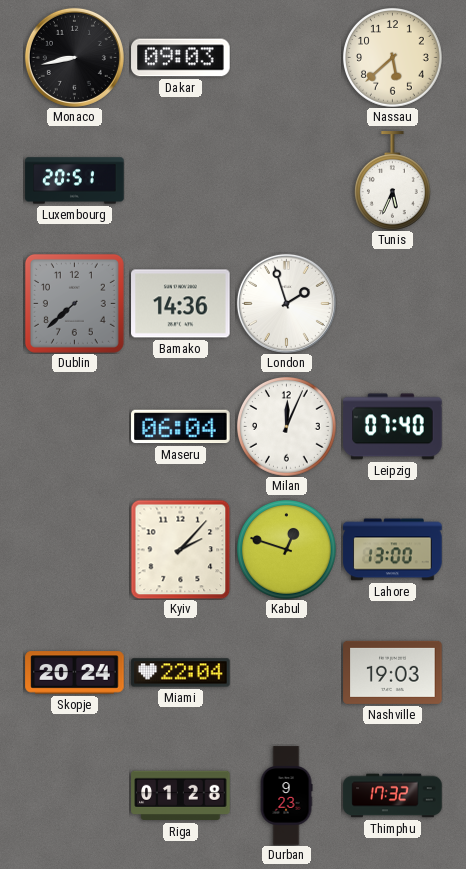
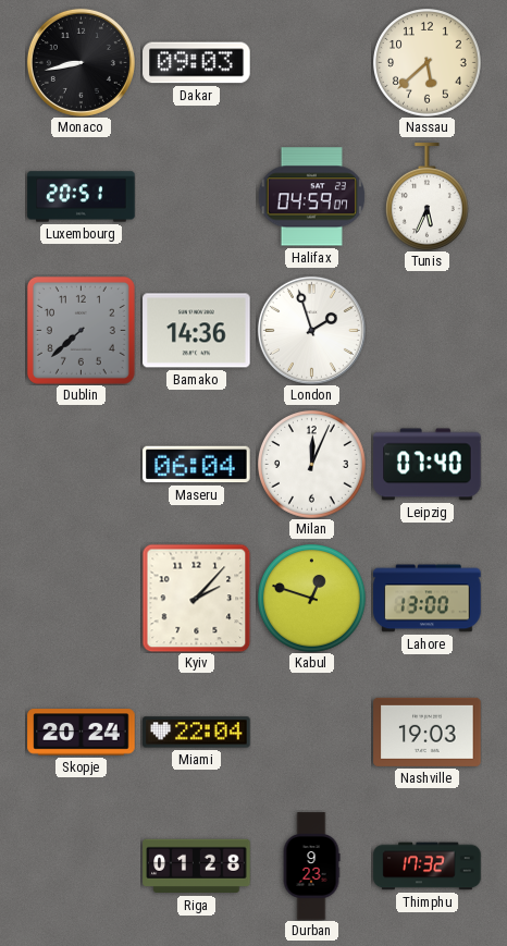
Halifax: none -> 04:59
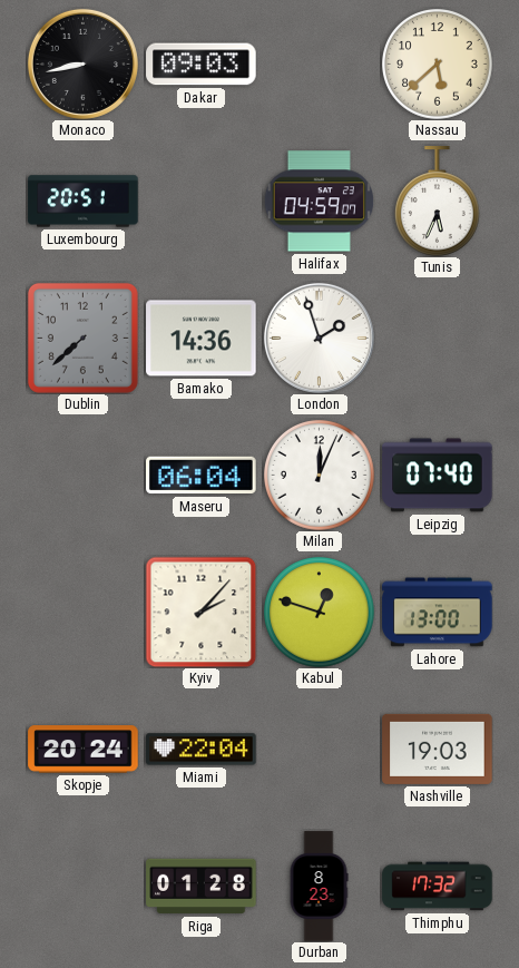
Durban: 9:23 -> 8:23
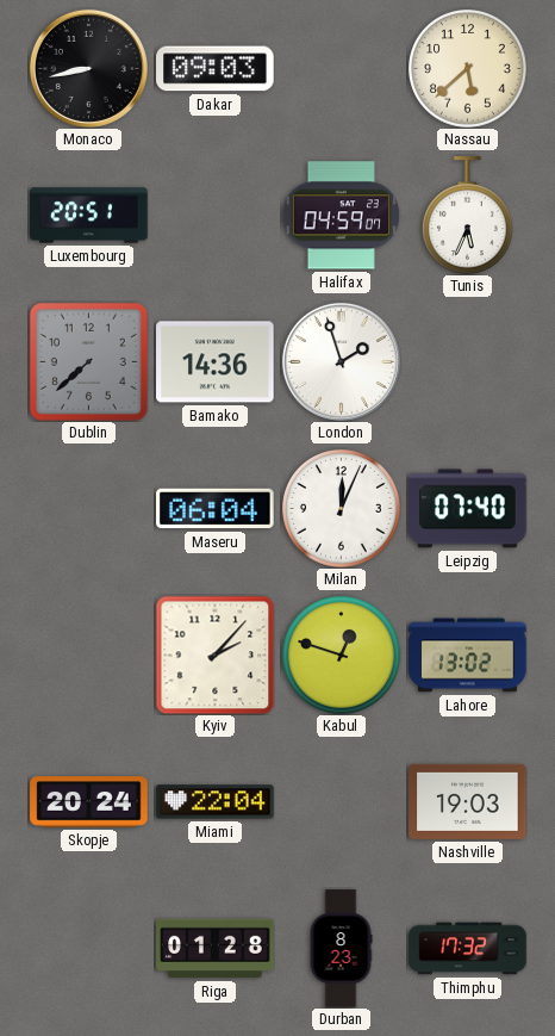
Lahore: 13:00 -> 13:02
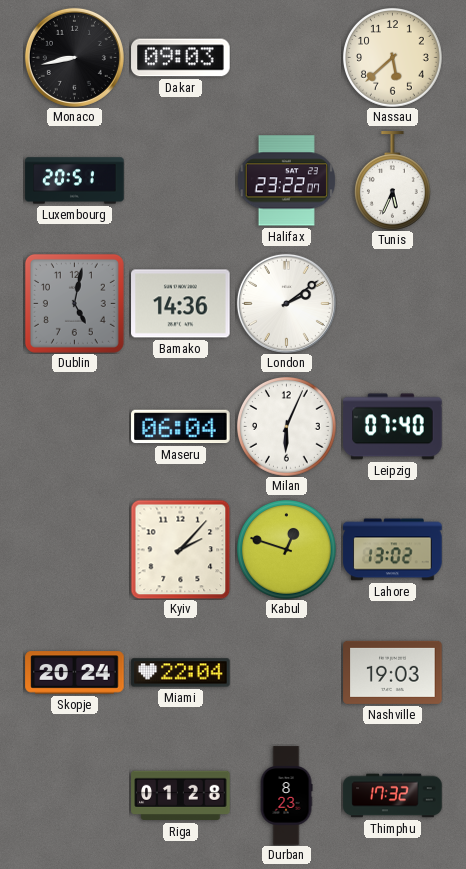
Halifax: 04:59 -> 23:22
Dublin: 7:38 -> 5:02
London: 1:57 -> 2:09
Milan: 12:04 -> 6:04
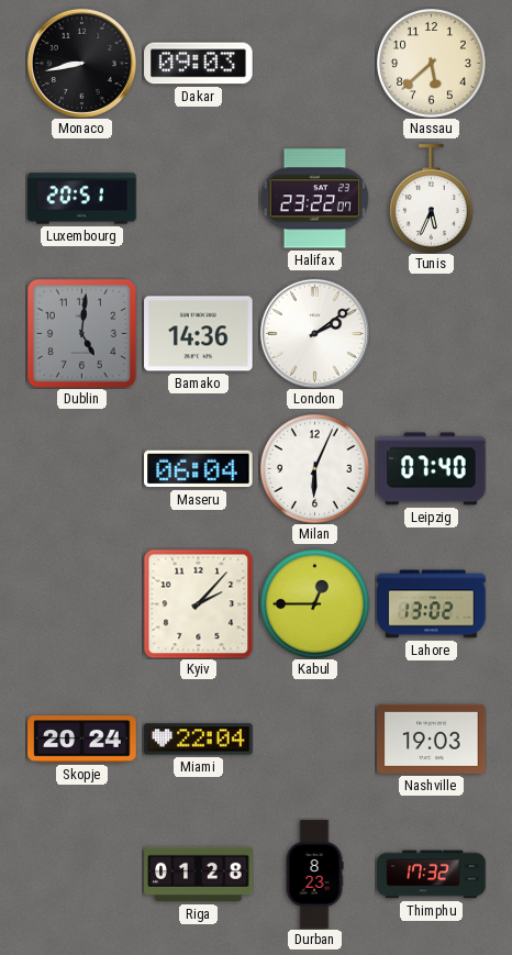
Dublin: 5:02 -> 5:01
Kabul: 12:48 -> 12:45
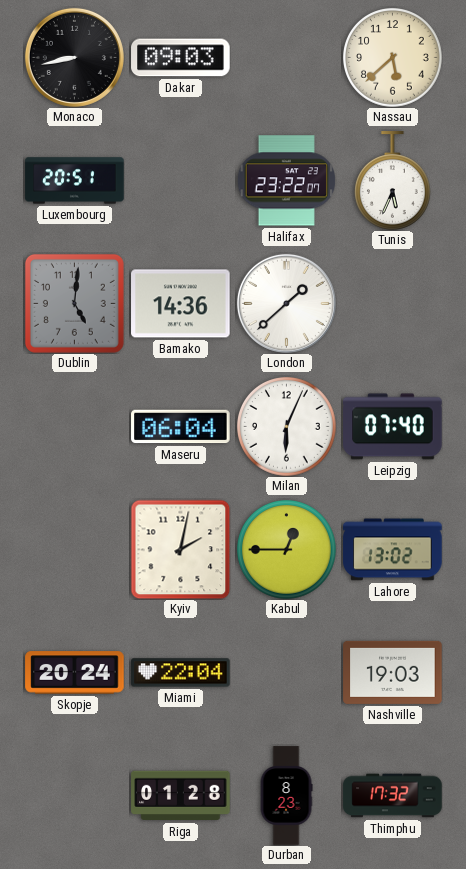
London: 2:09 -> 1:38
Kyiv: 2:07 -> 2:02
